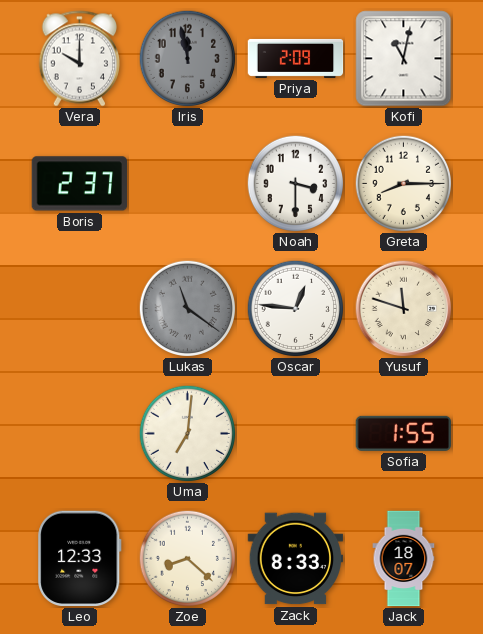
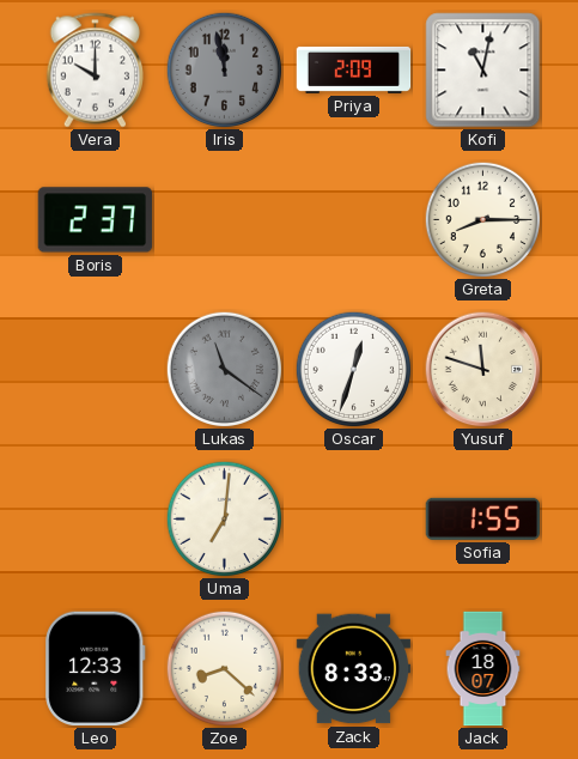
Noah: 3:30 -> none
Oscar: 12:46 -> 12:33
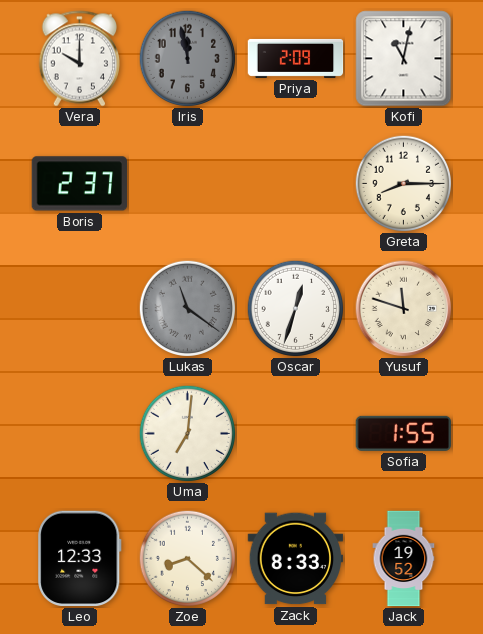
Jack: 18:07 -> 19:52
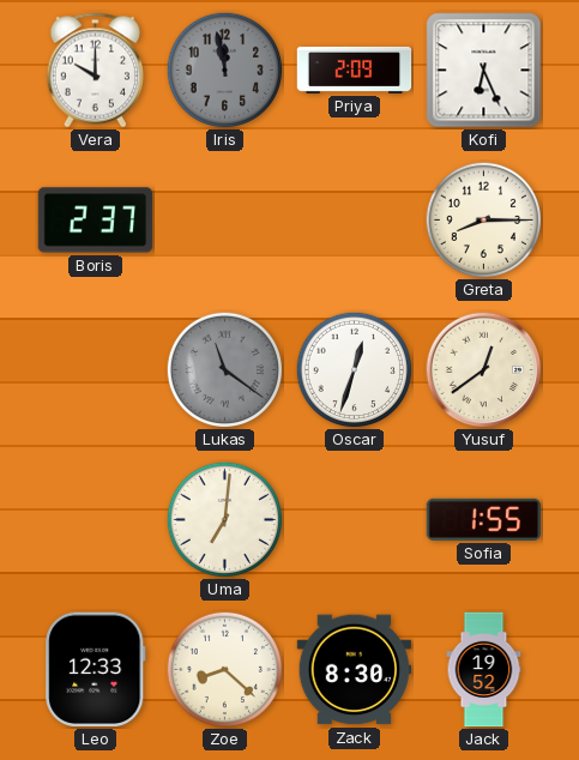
Kofi: 11:02 -> 6:26
Yusuf: 11:48 -> 12:39
Zack: 8:33 -> 8:30
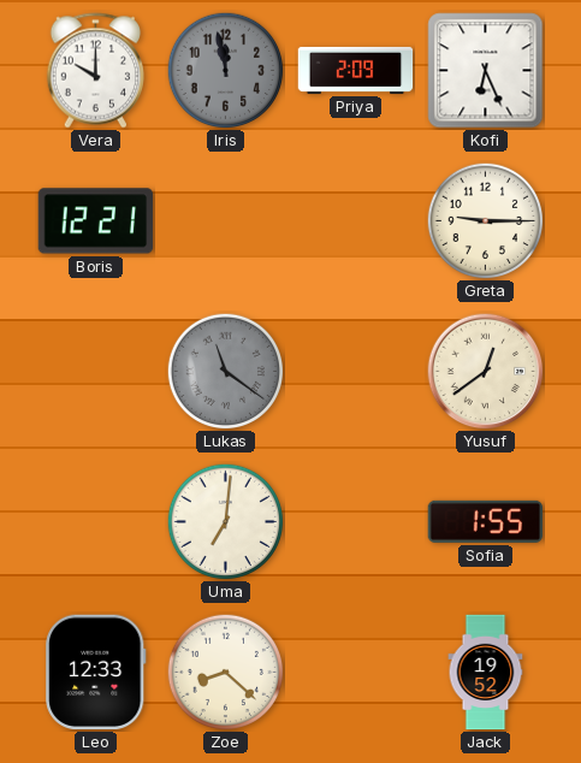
Boris: 2:37 -> 12:21
Greta: 8:15 -> 9:15
Oscar: 12:33 -> none
Zack: 8:30 -> none
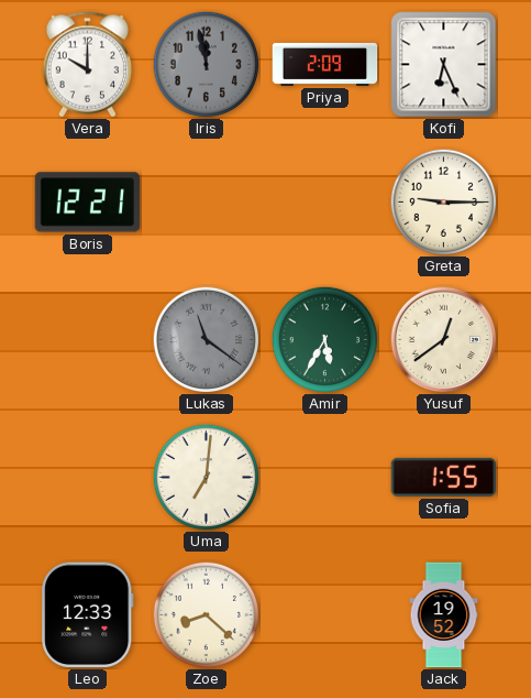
Amir: none -> 5:35
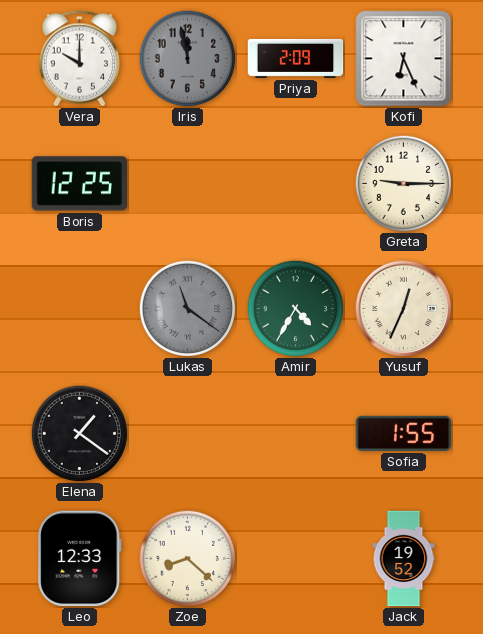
Boris: 12:21 -> 12:25
Amir: 5:35 -> 4:35
Yusuf: 12:39 -> 12:34
Elena: none -> 1:21
Uma: 7:01 -> none
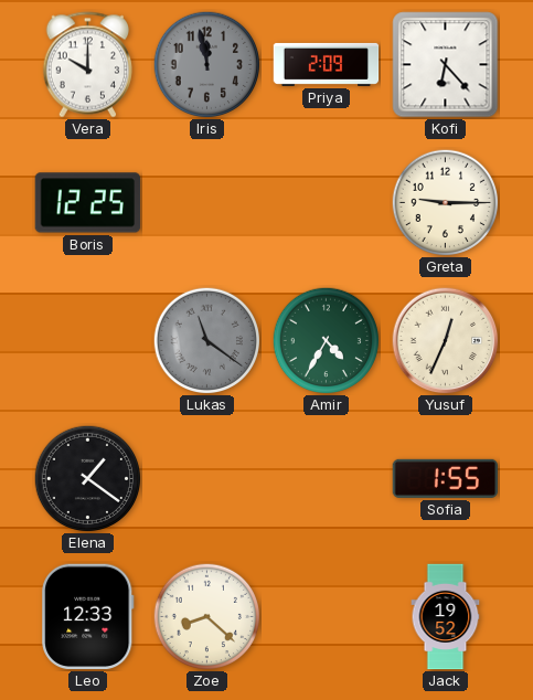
Kofi: 6:26 -> 6:23
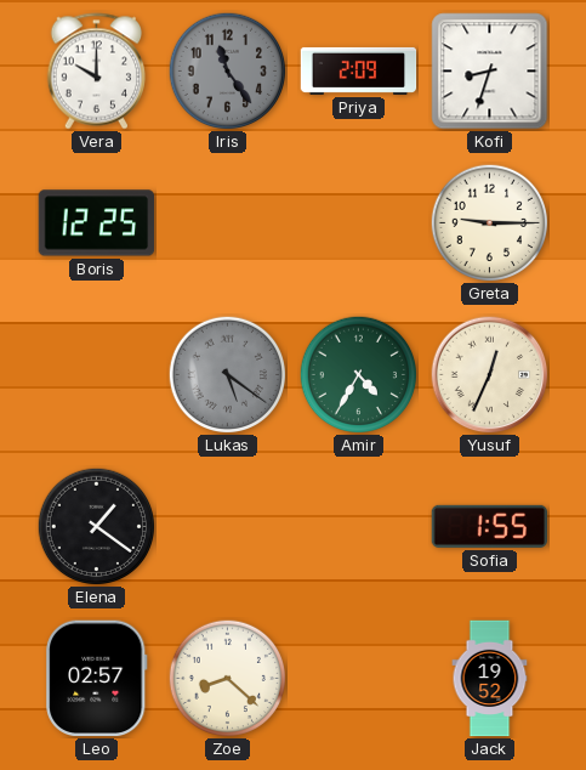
Iris: 11:58 -> 11:24
Kofi: 6:23 -> 8:33
Lukas: 11:21 -> 5:21
Leo: 12:33 -> 02:57
